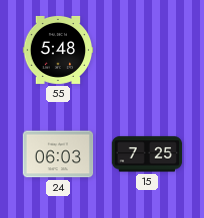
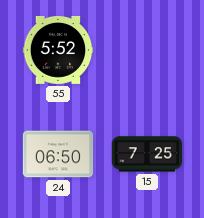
55: 5:48 -> 5:52
24: 06:03 -> 06:50
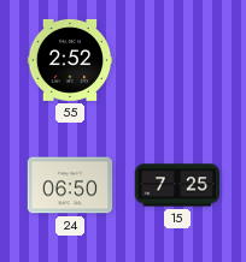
55: 5:52 -> 2:52
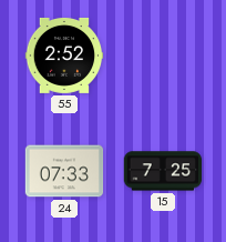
24: 06:50 -> 07:33
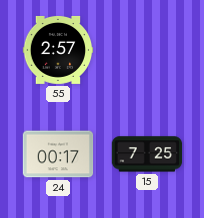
55: 2:52 -> 2:57
24: 07:33 -> 00:17
